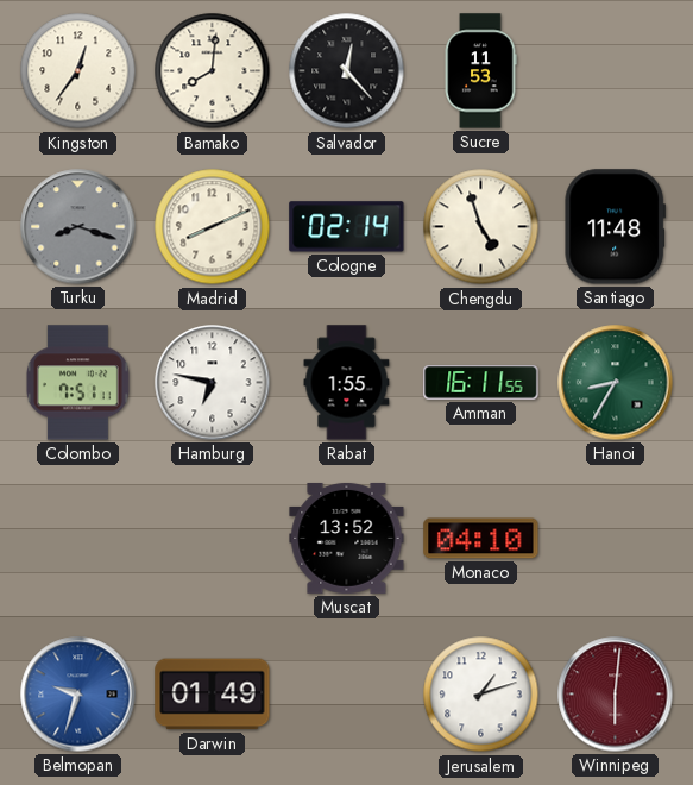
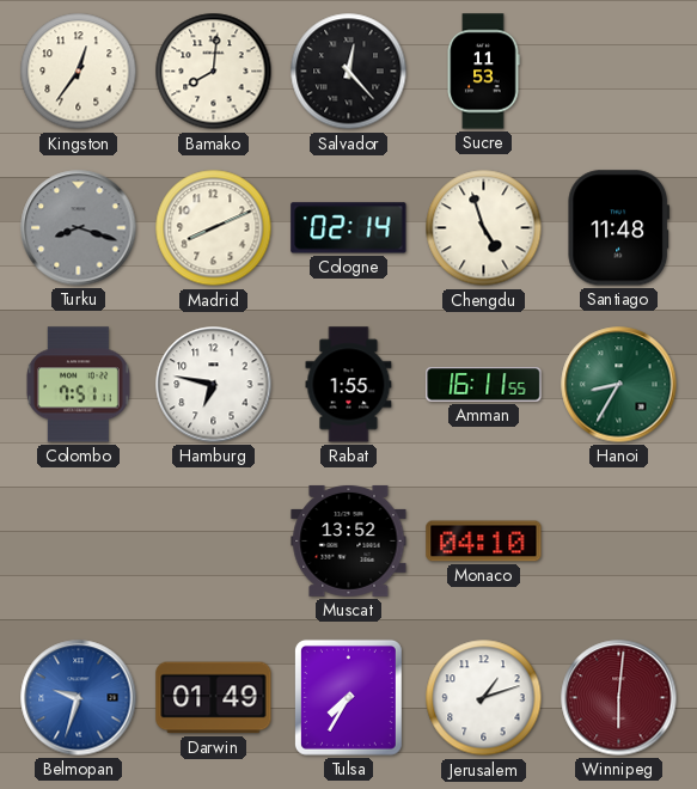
Tulsa: none -> 7:35
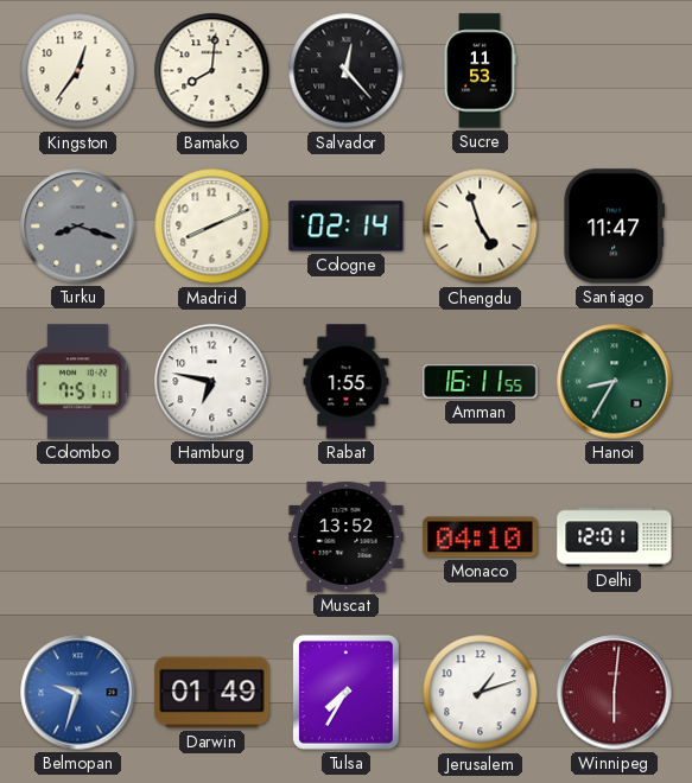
Santiago: 11:48 -> 11:47
Delhi: none -> 12:01
